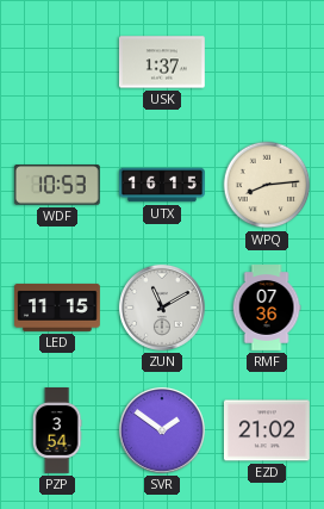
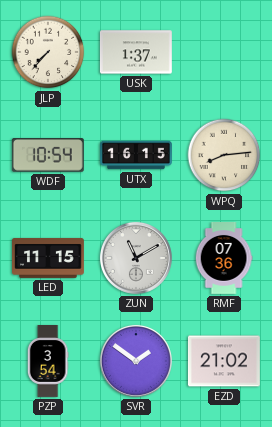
JLP: none -> 7:37
WDF: 10:53 -> 10:54
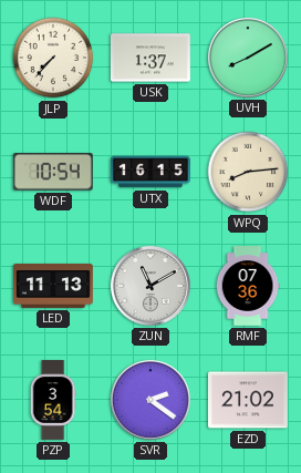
UVH: none -> 8:10
LED: 11:15 -> 11:13
SVR: 1:51 -> 2:21
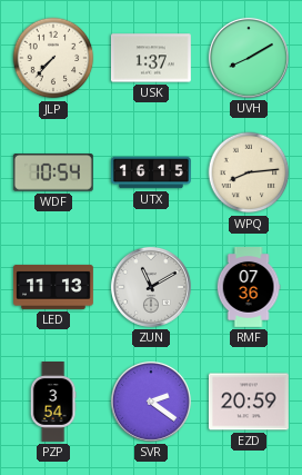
EZD: 21:02 -> 20:59
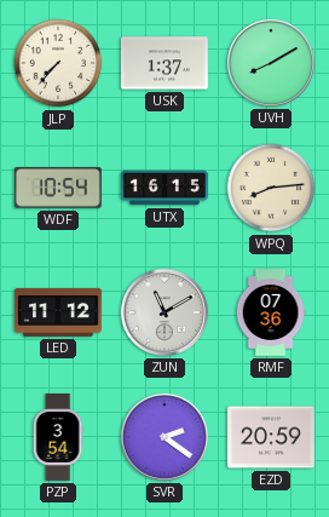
LED: 11:13 -> 11:12
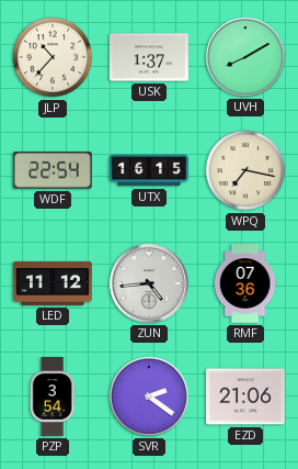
JLP: 7:37 -> 10:37
WDF: 10:54 -> 22:54
WPQ: 8:14 -> 7:17
ZUN: 11:10 -> 4:44
EZD: 20:59 -> 21:06
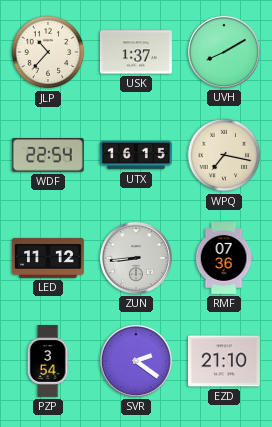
ZUN: 4:44 -> 8:44
EZD: 21:06 -> 21:10
